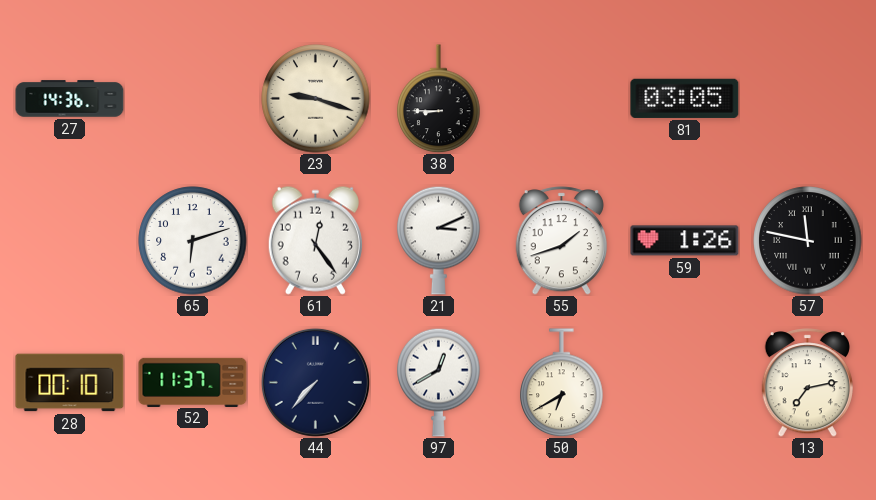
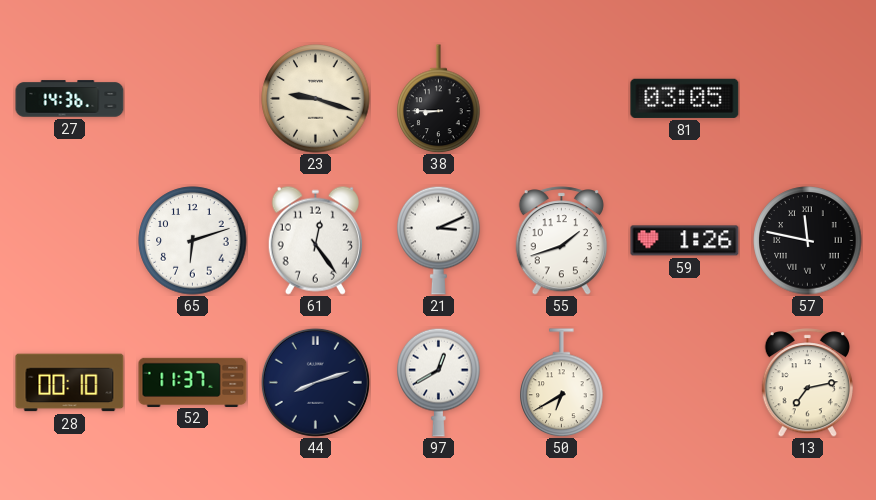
44: 7:37 -> 8:12
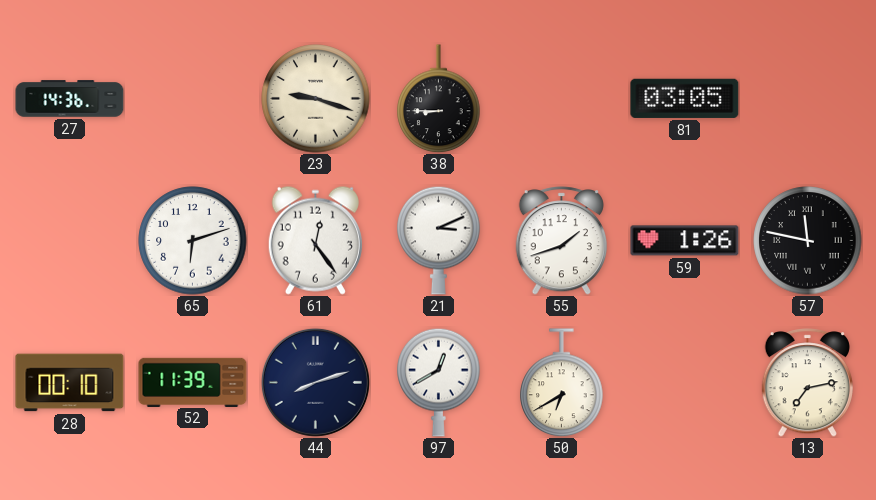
52: 11:37 -> 11:39
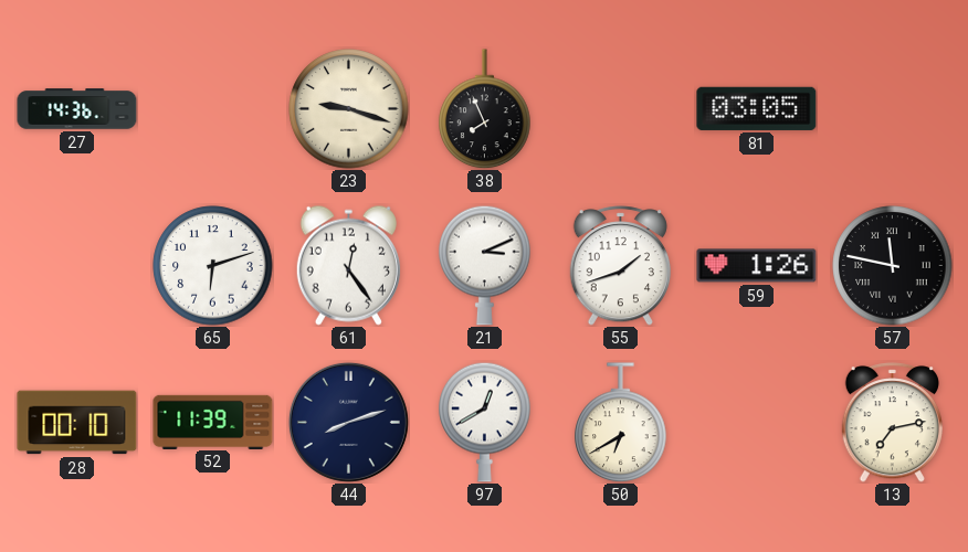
38: 8:45 -> 7:56
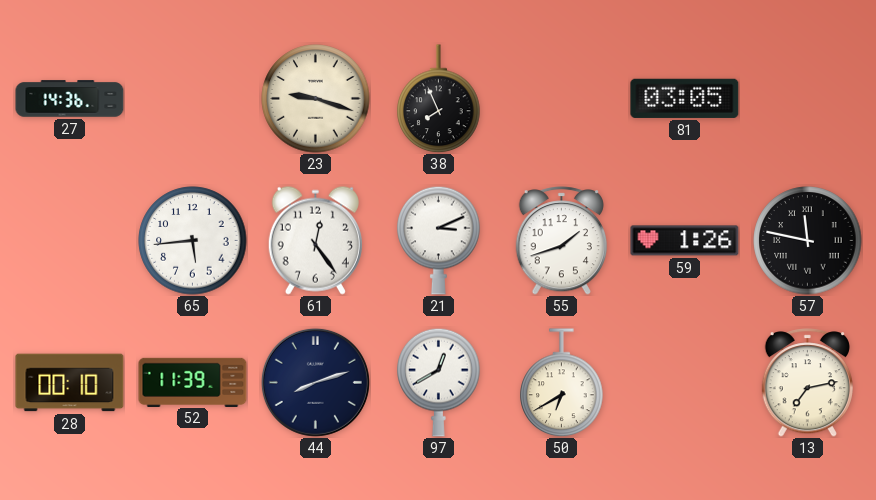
65: 6:12 -> 5:44
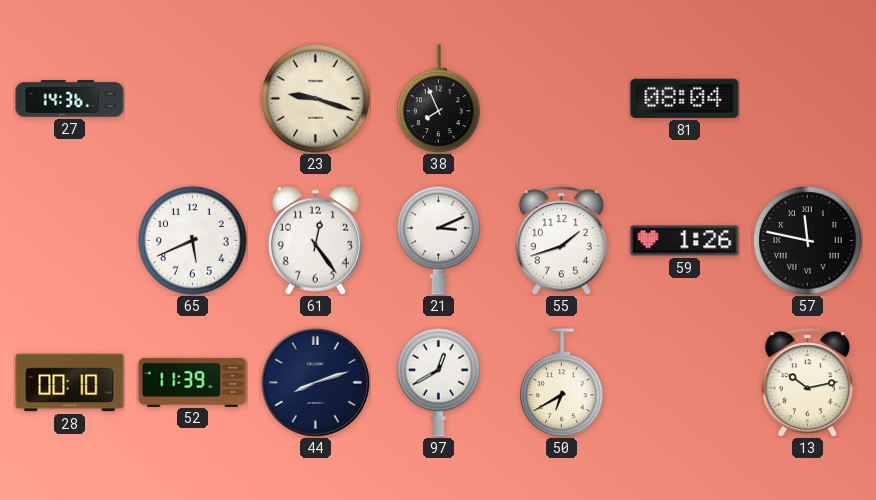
81: 03:05 -> 08:04
65: 5:44 -> 5:41
13: 7:13 -> 10:13
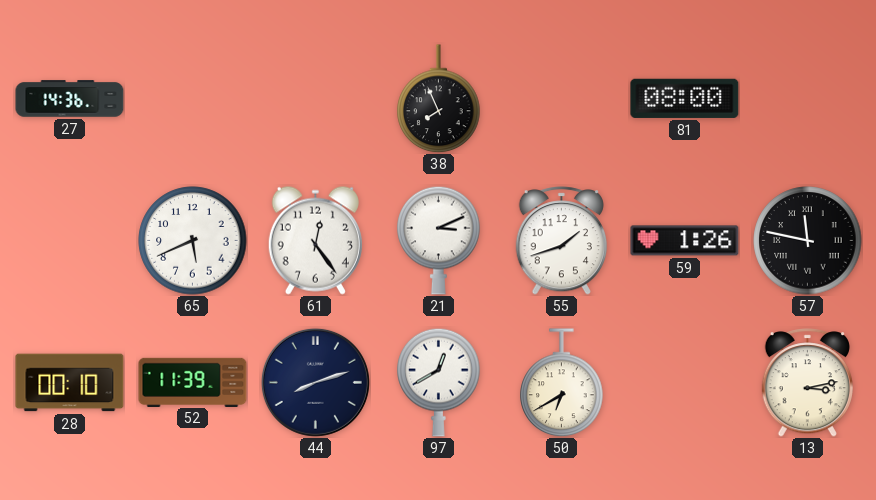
23: 9:18 -> none
81: 08:04 -> 08:00
13: 10:13 -> 3:13
